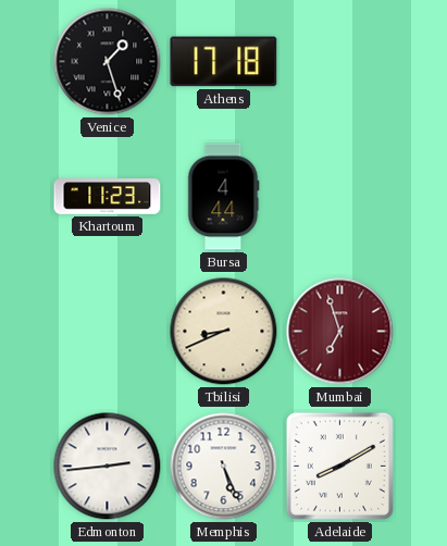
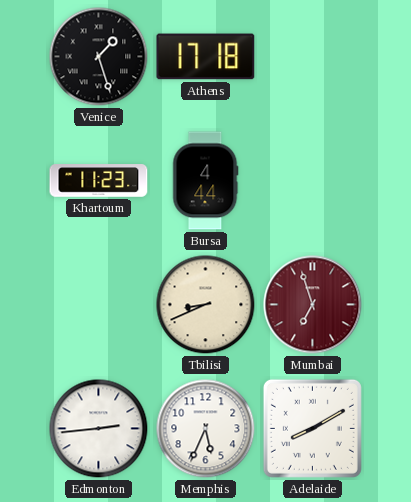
Memphis: 5:26 -> 5:34
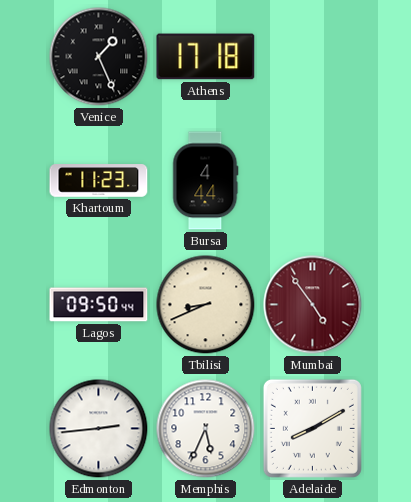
Venice: 1:27 -> 1:26
Lagos: none -> 09:50
Mumbai: 6:57 -> 4:54
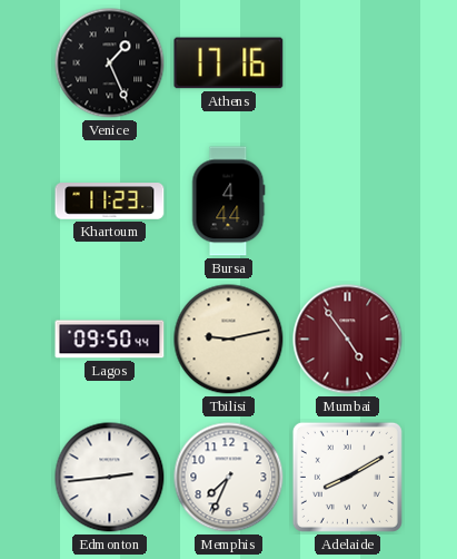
Athens: 17:18 -> 17:16
Tbilisi: 8:41 -> 9:13
Memphis: 5:34 -> 7:34
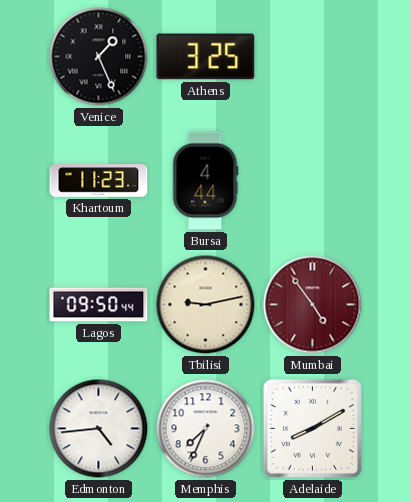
Athens: 17:16 -> 3:25
Edmonton: 2:44 -> 4:44
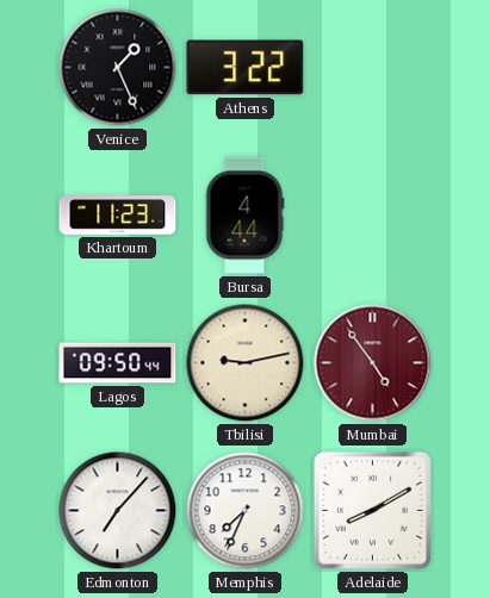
Athens: 3:25 -> 3:22
Edmonton: 4:44 -> 7:07
